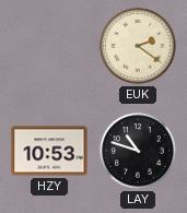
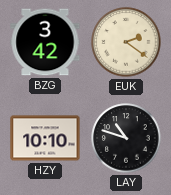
BZG: none -> 3:42
HZY: 10:53 -> 10:10
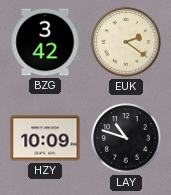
HZY: 10:10 -> 10:09
